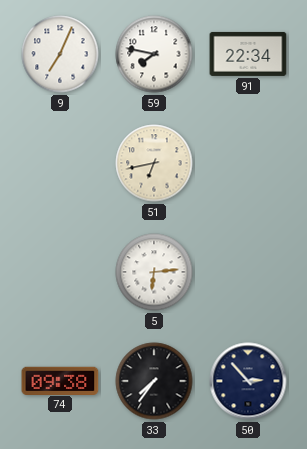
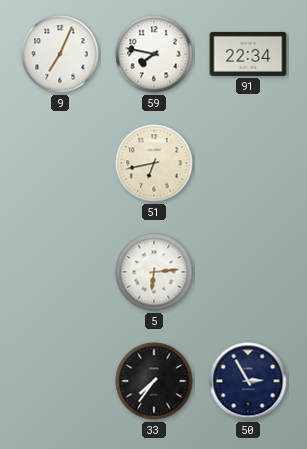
74: 09:38 -> none
50: 2:53 -> 2:55
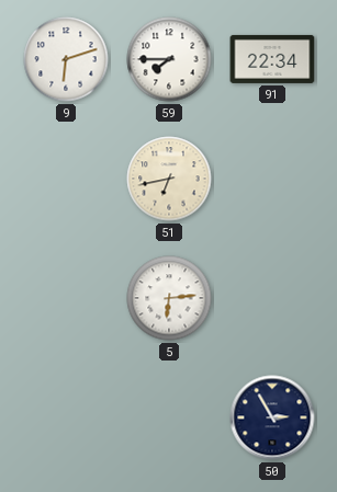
9: 7:04 -> 6:12
59: 7:47 -> 7:45
33: 7:36 -> none
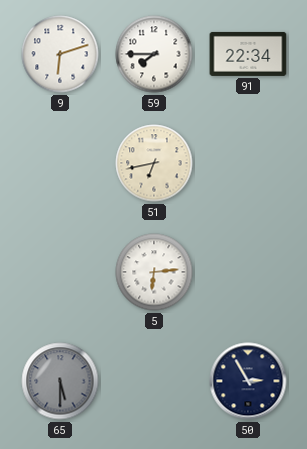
65: none -> 5:30
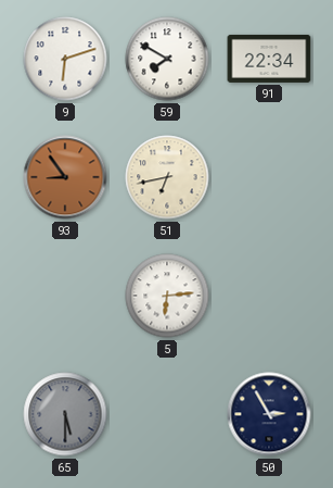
59: 7:45 -> 7:50
93: none -> 8:54
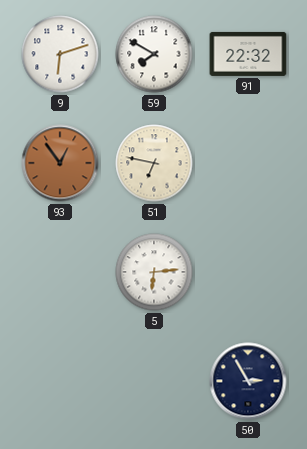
91: 22:34 -> 22:32
93: 8:54 -> 12:54
51: 6:43 -> 6:47
65: 5:30 -> none
